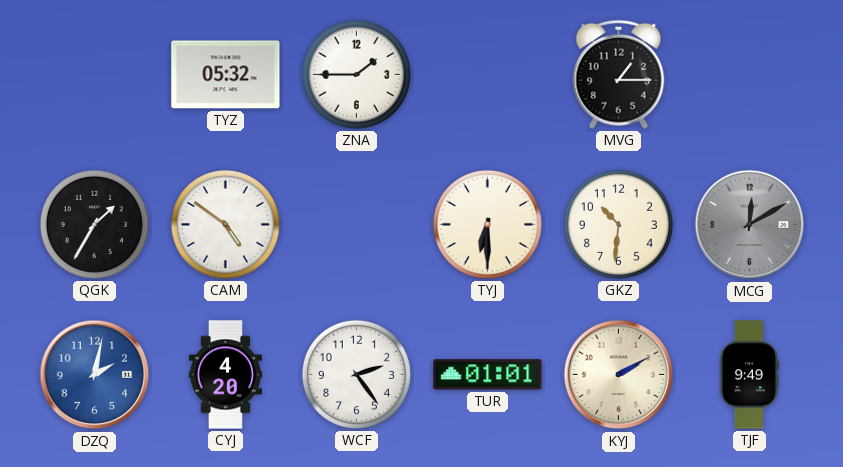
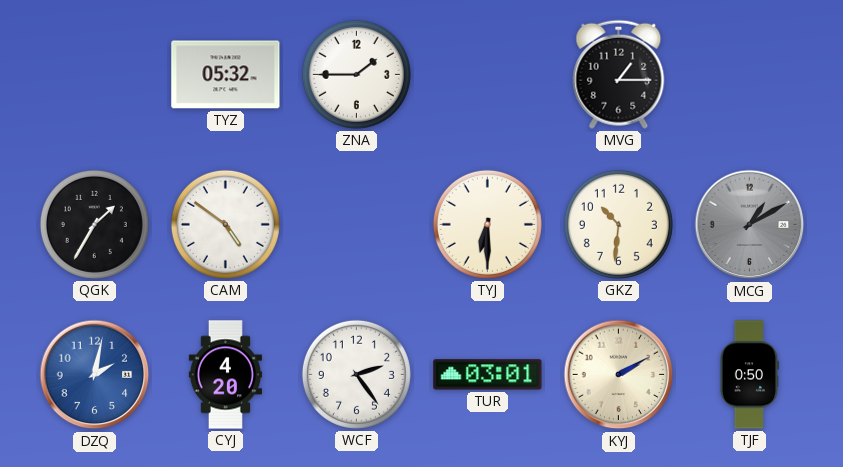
MCG: 12:10 -> 1:10
TUR: 01:01 -> 03:01
TJF: 9:49 -> 0:50
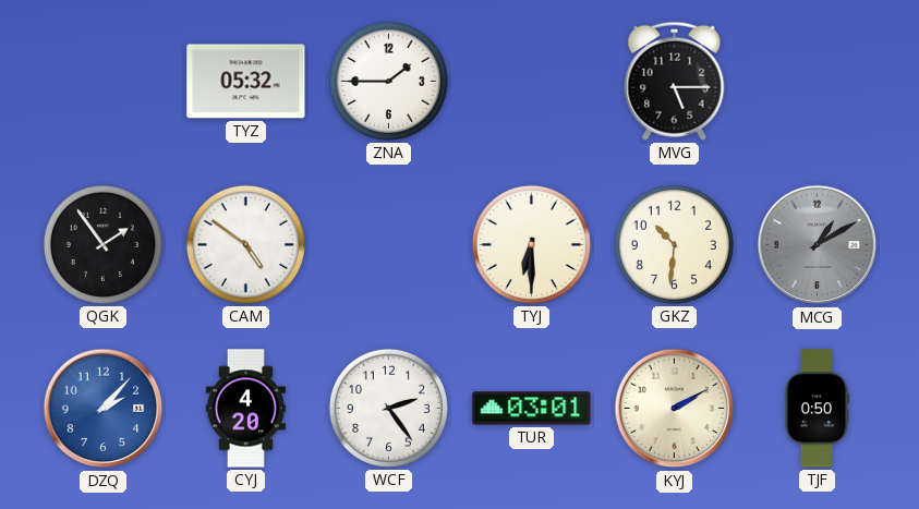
MVG: 1:15 -> 5:15
QGK: 1:35 -> 1:54
DZQ: 2:02 -> 2:07
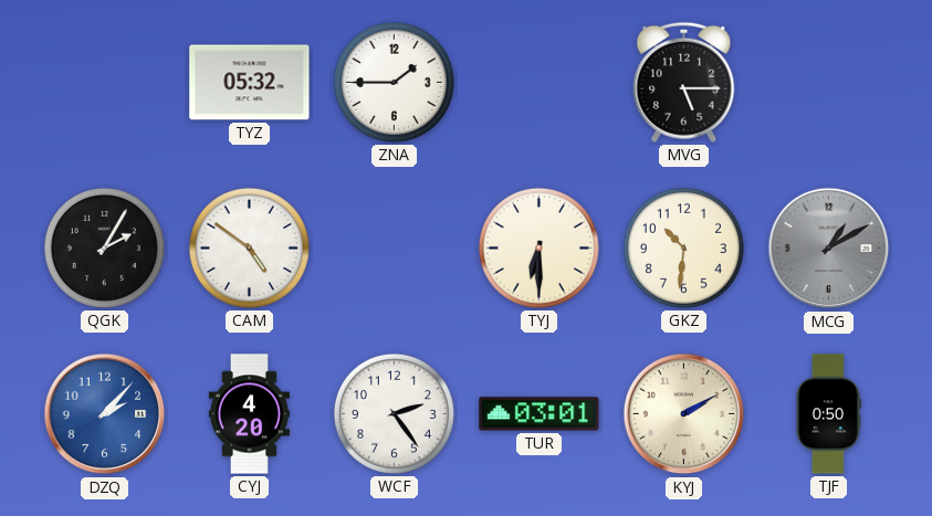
QGK: 1:54 -> 2:05
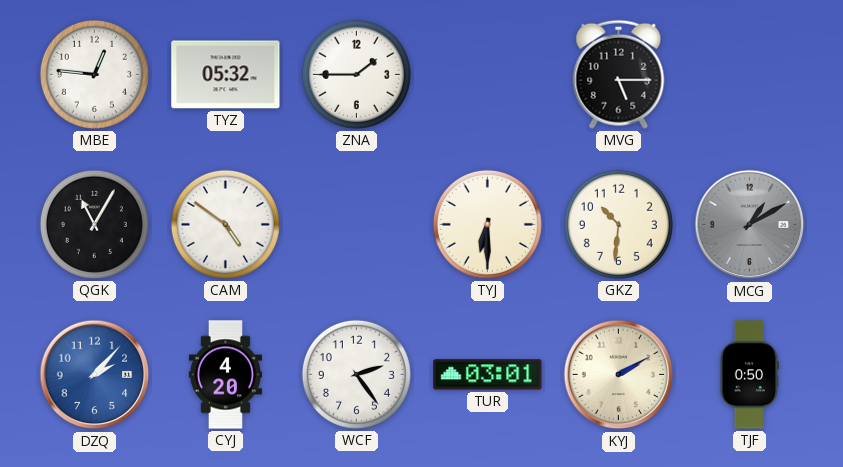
MBE: none -> 12:46
QGK: 2:05 -> 11:05
